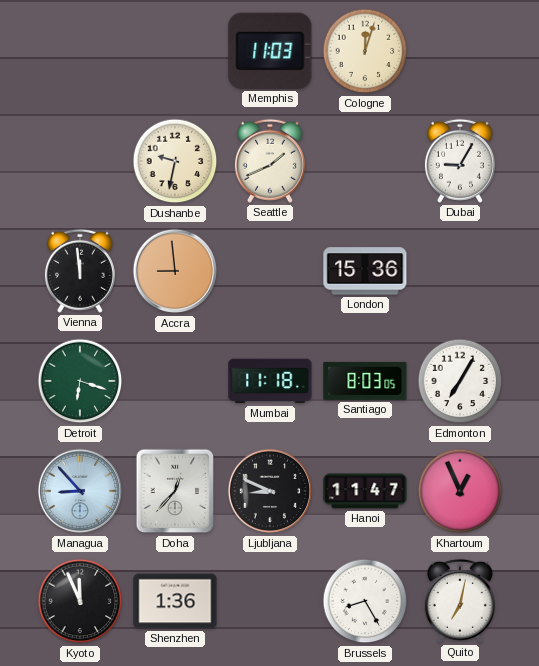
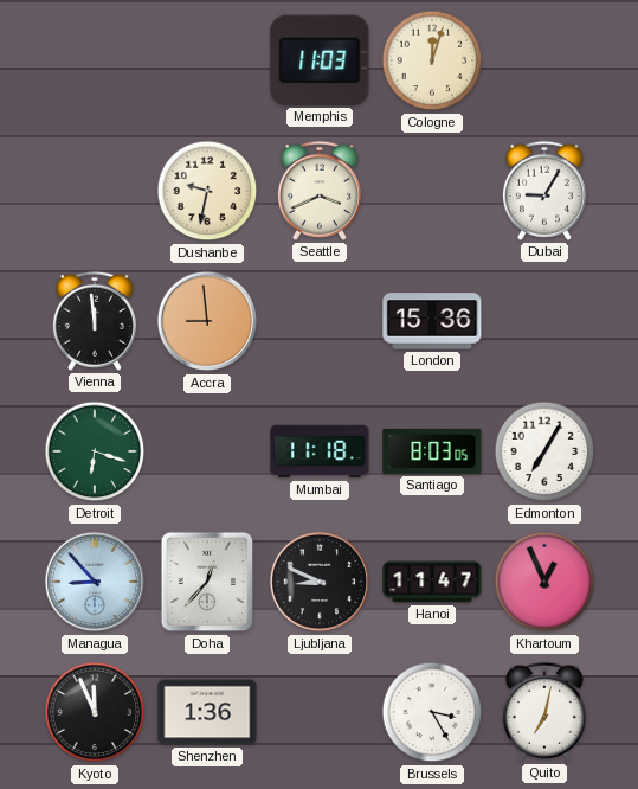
Seattle: 1:41 -> 3:41
Brussels: 8:25 -> 3:25
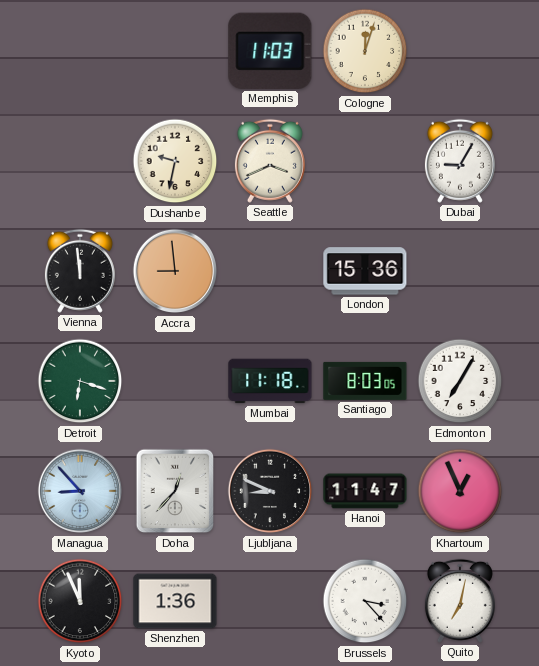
Brussels: 3:25 -> 3:23
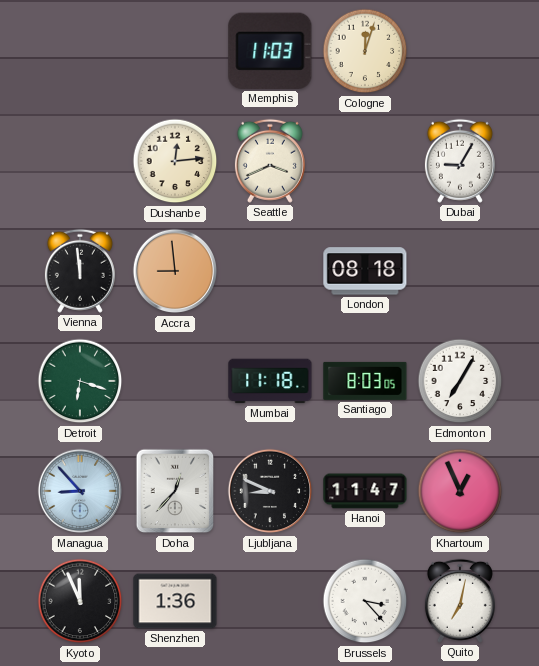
Dushanbe: 9:32 -> 12:14
London: 15:36 -> 08:18
